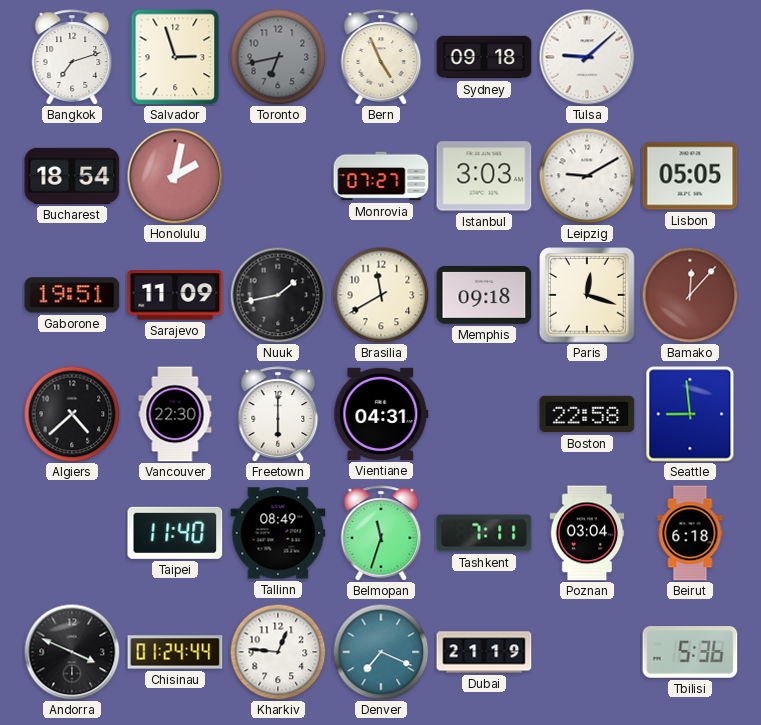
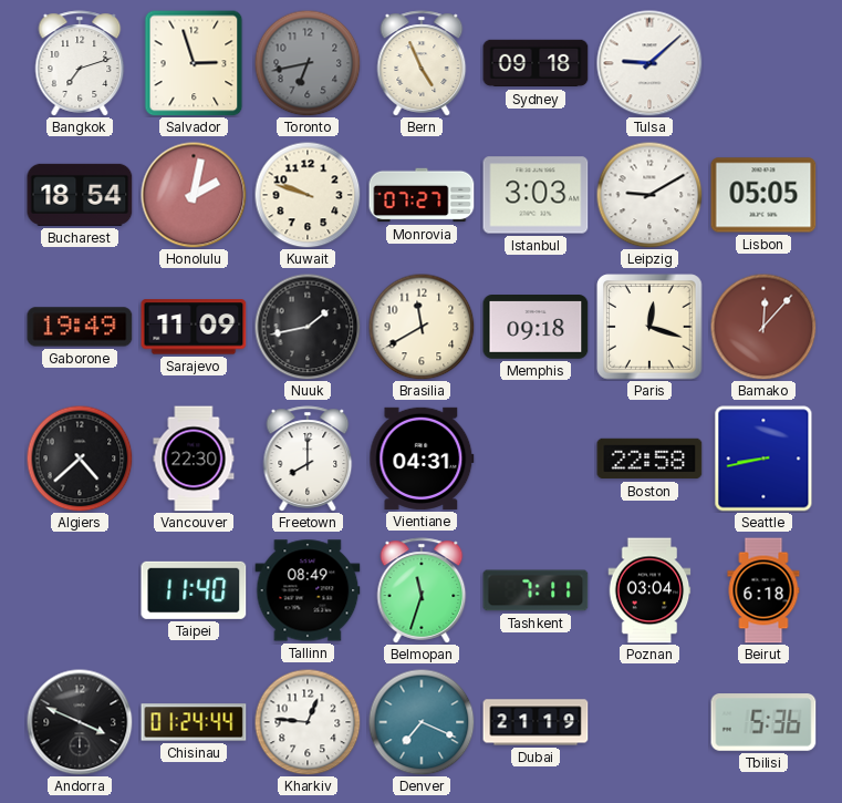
Kuwait: none -> 9:48
Gaborone: 19:51 -> 19:49
Freetown: 6:00 -> 8:00
Seattle: 8:59 -> 8:43
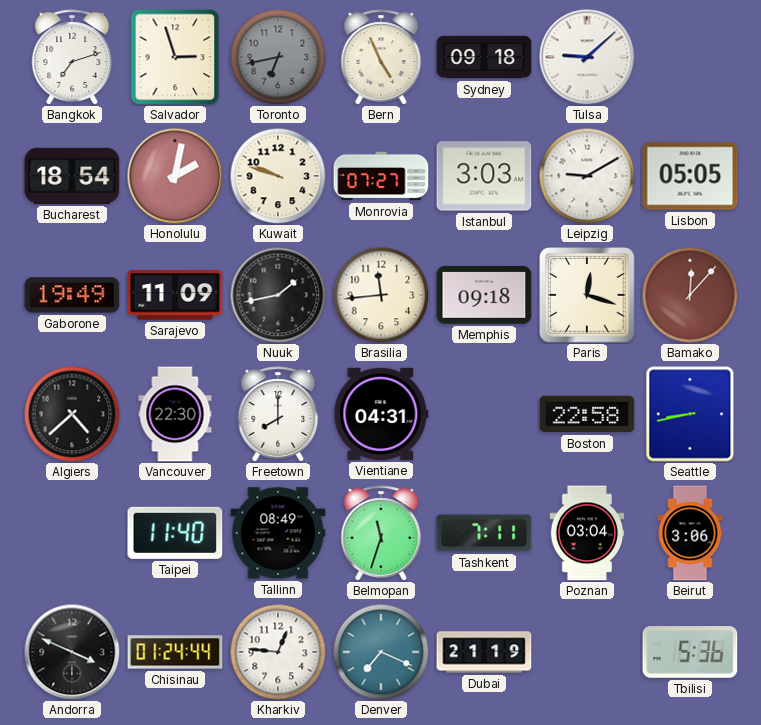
Brasilia: 11:40 -> 11:44
Beirut: 6:18 -> 3:06
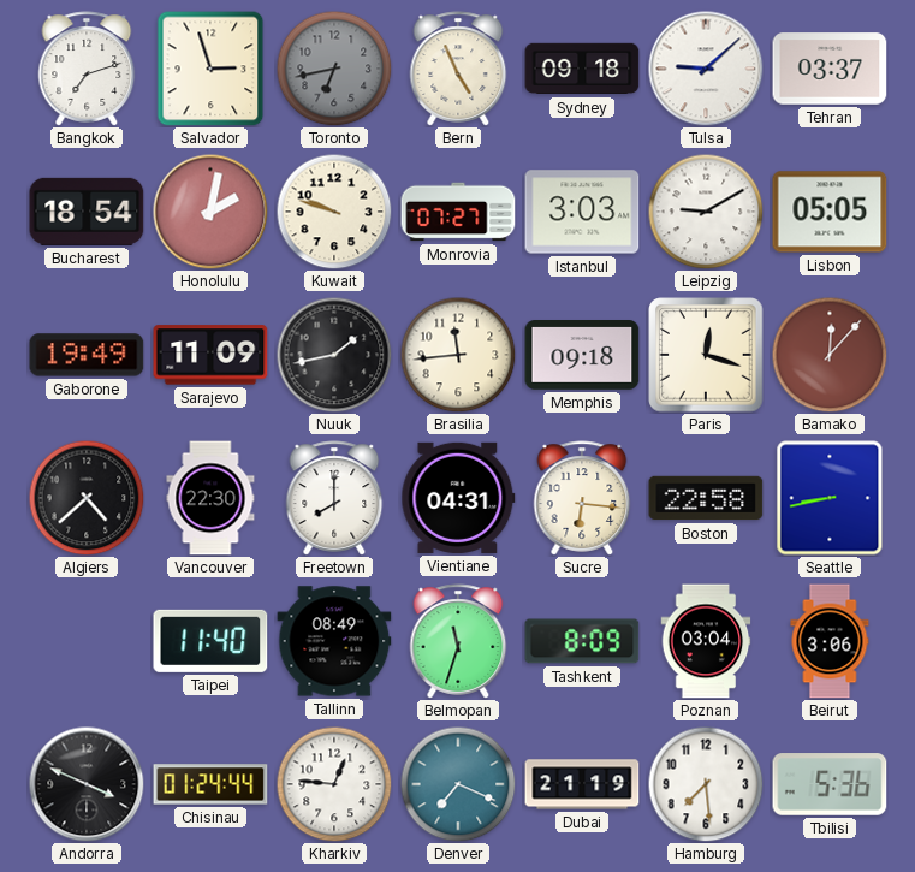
Tehran: none -> 03:37
Sucre: none -> 6:16
Tashkent: 7:11 -> 8:09
Hamburg: none -> 7:29
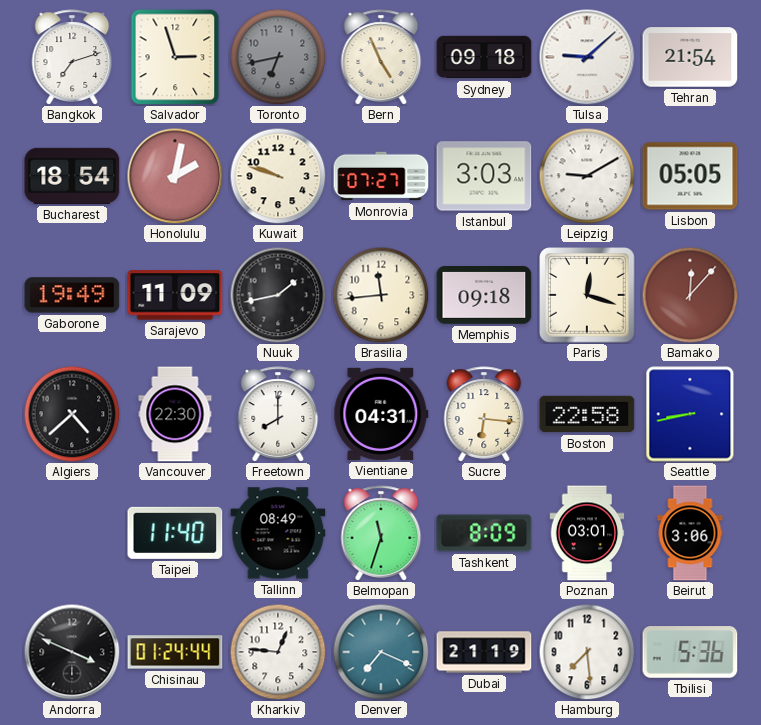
Tehran: 03:37 -> 21:54
Poznan: 03:04 -> 03:01
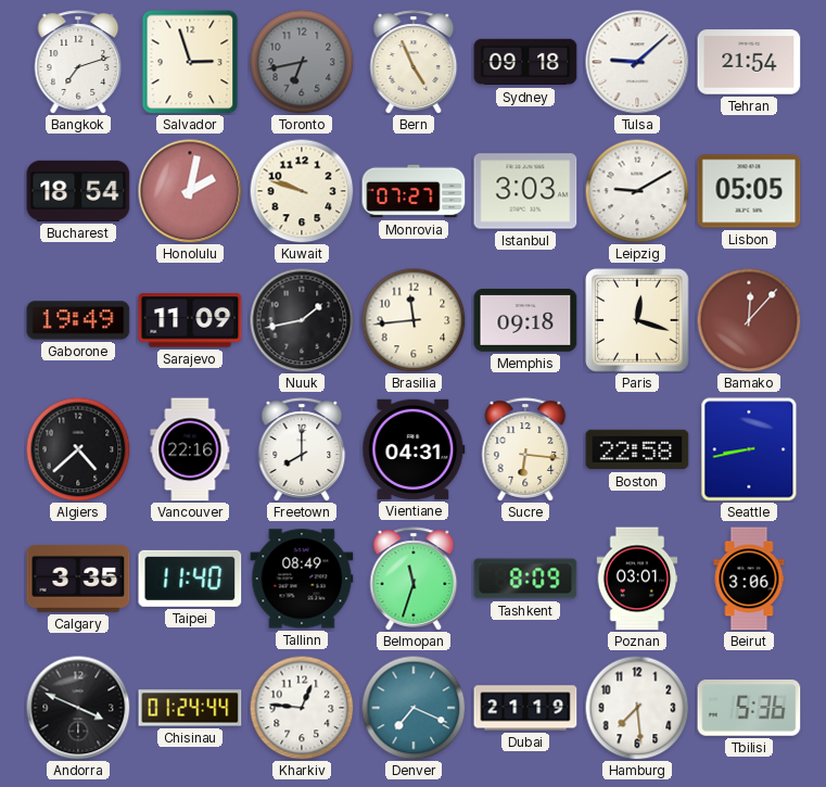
Vancouver: 22:30 -> 22:16
Calgary: none -> 3:35
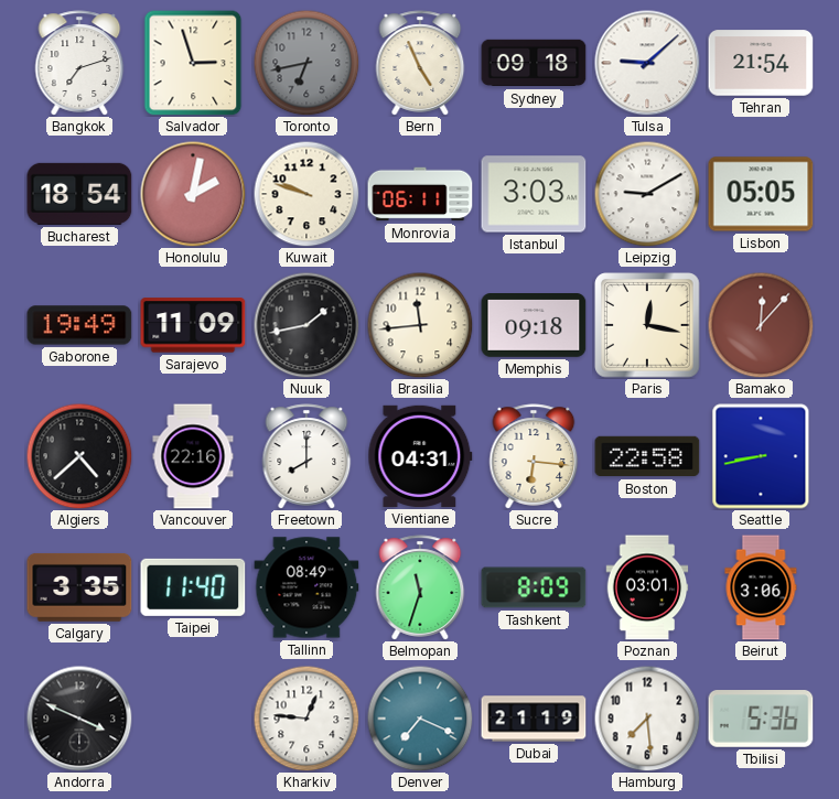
Monrovia: 07:27 -> 06:11
Paris: 12:18 -> 12:17
Chisinau: 01:24 -> none
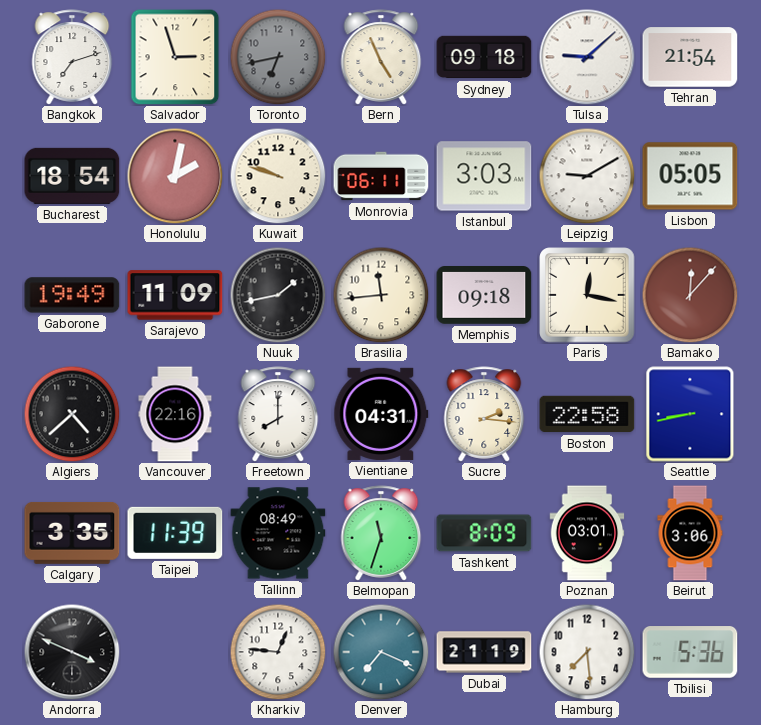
Sucre: 6:16 -> 2:16
Taipei: 11:40 -> 11:39
